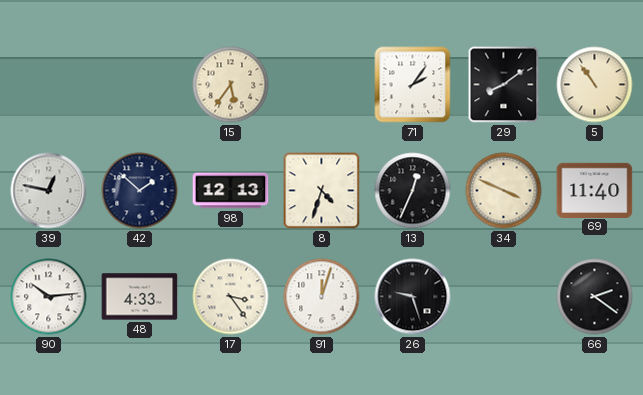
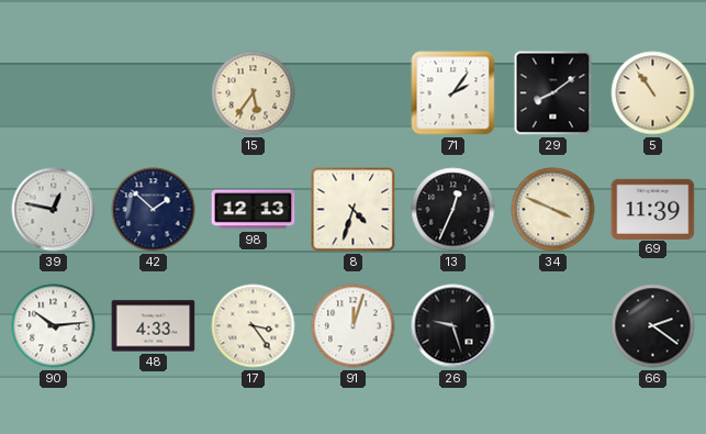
69: 11:40 -> 11:39
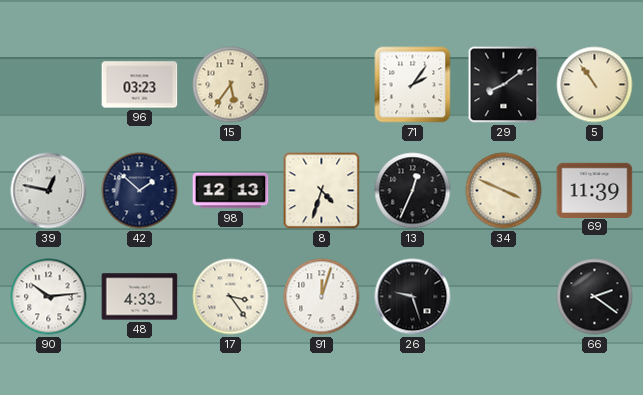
96: none -> 03:23
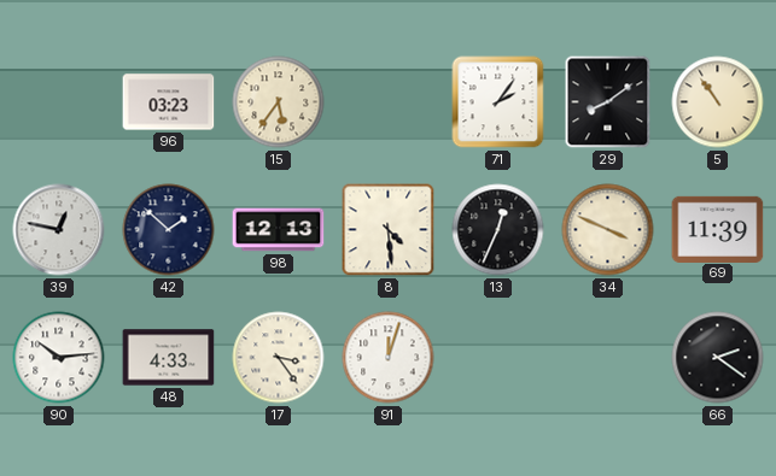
8: 4:33 -> 4:29
26: 9:27 -> none
